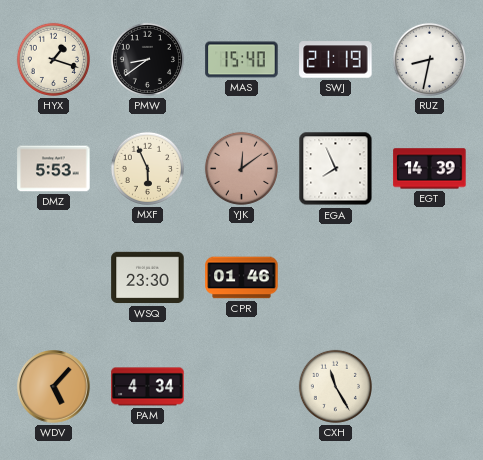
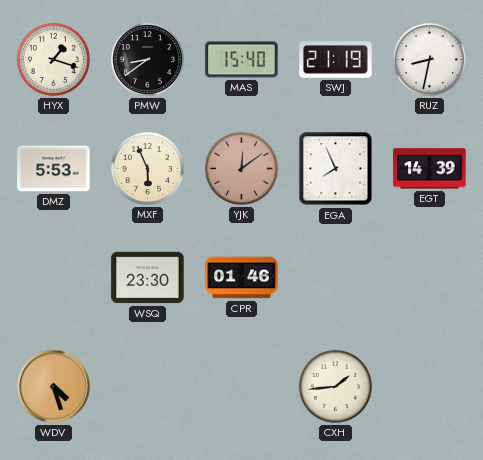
WDV: 5:07 -> 4:27
PAM: 4:34 -> none
CXH: 11:25 -> 1:44
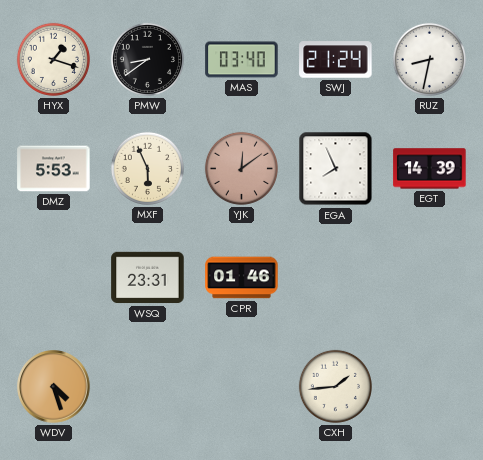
MAS: 15:40 -> 03:40
SWJ: 21:19 -> 21:24
WSQ: 23:30 -> 23:31
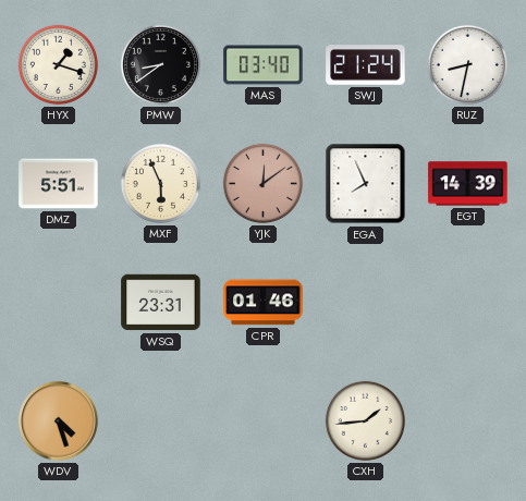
DMZ: 5:53 -> 5:51
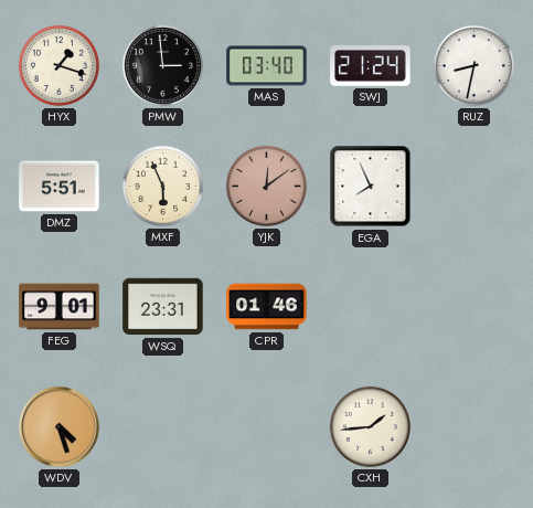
PMW: 8:39 -> 2:59
EGT: 14:39 -> none
FEG: none -> 9:01
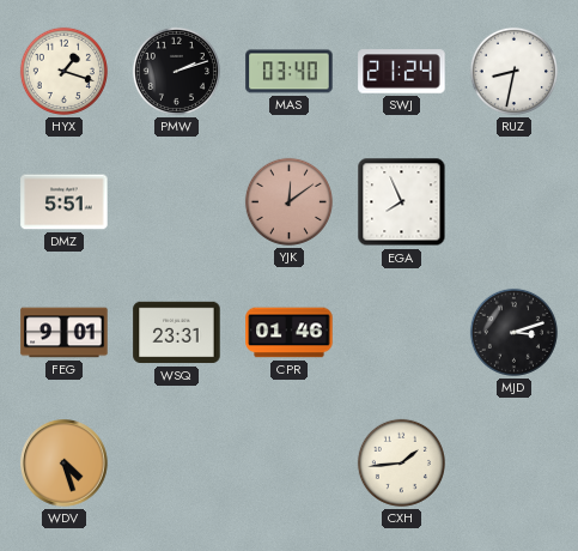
PMW: 2:59 -> 2:12
MXF: 5:56 -> none
MJD: none -> 3:12
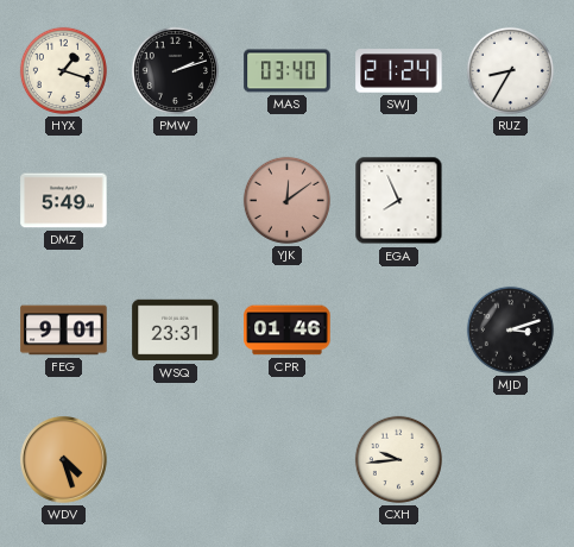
RUZ: 8:32 -> 8:35
DMZ: 5:51 -> 5:49
CXH: 1:44 -> 9:44
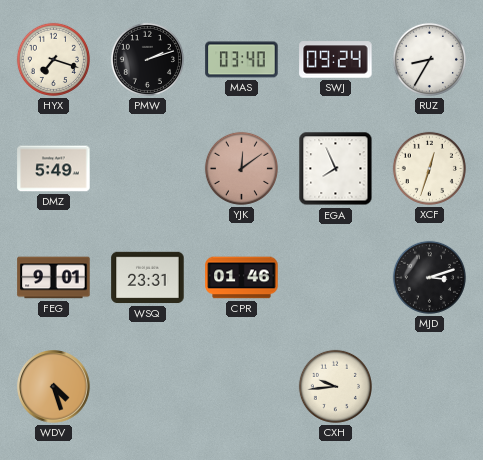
HYX: 1:18 -> 7:18
SWJ: 21:24 -> 09:24
XCF: none -> 12:33
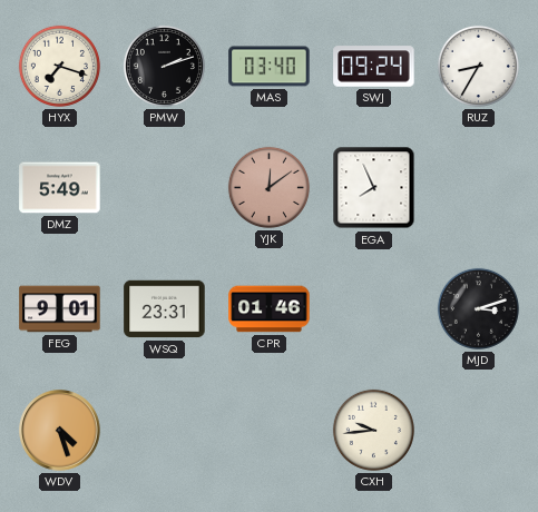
XCF: 12:33 -> none
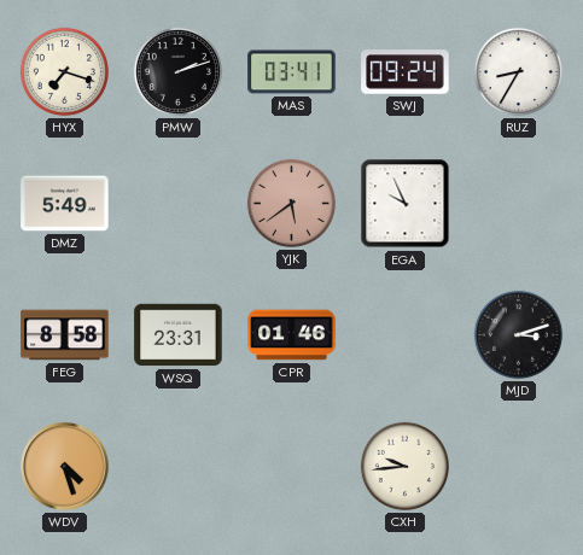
MAS: 03:40 -> 03:41
YJK: 12:09 -> 5:39
EGA: 7:56 -> 9:56
FEG: 9:01 -> 8:58
